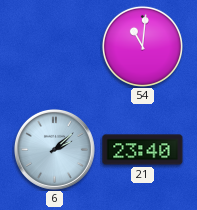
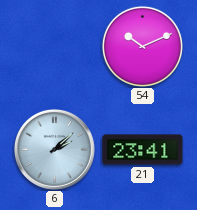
54: 11:01 -> 10:11
21: 23:40 -> 23:41
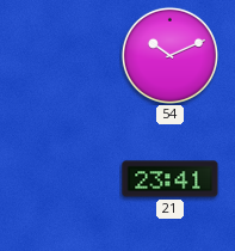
6: 2:08 -> none
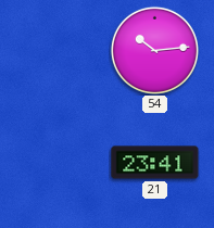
54: 10:11 -> 10:14
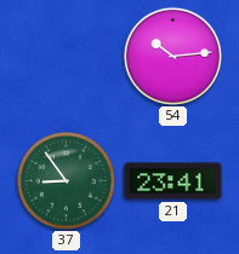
37: none -> 8:54
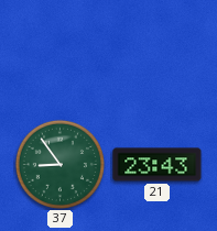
54: 10:14 -> none
21: 23:41 -> 23:43
